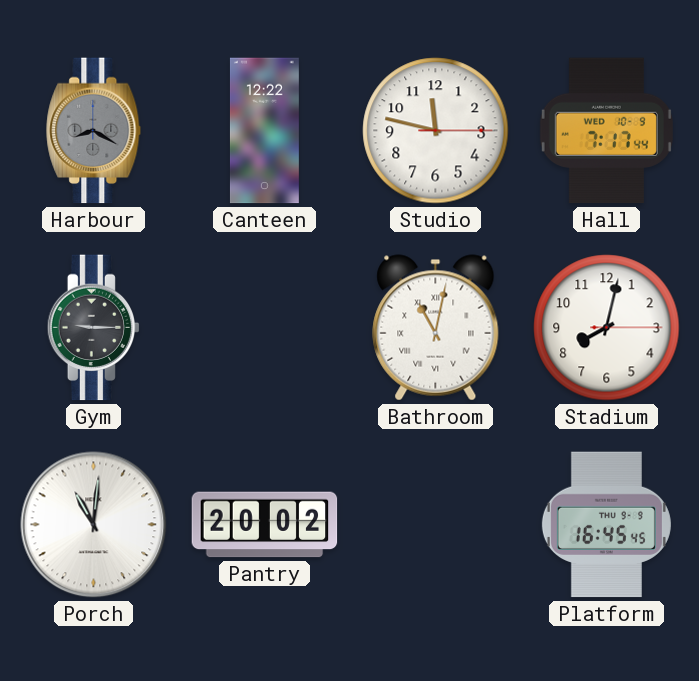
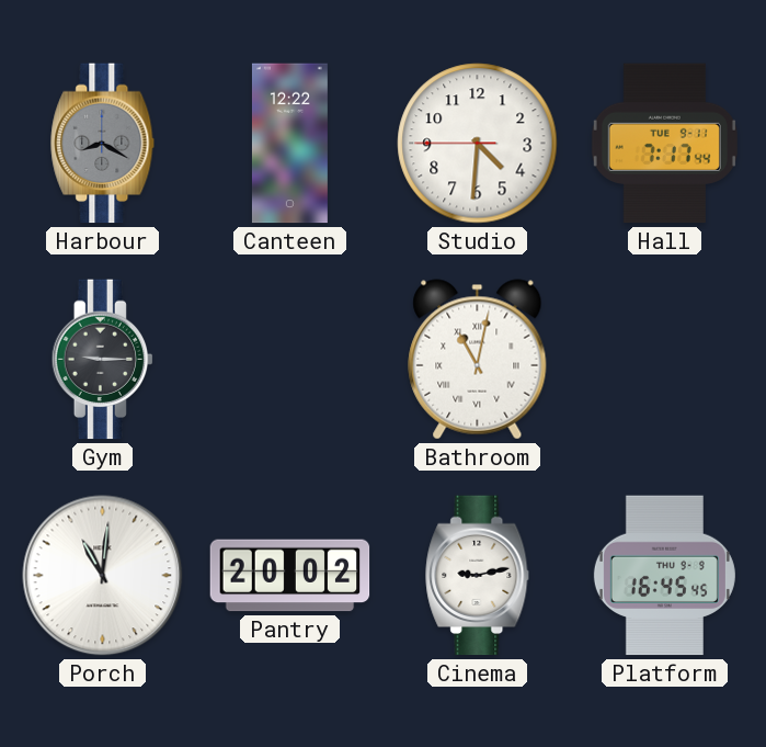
Studio: 11:47 -> 4:30
Hall date: WED 10-9 -> TUE 9-11
Stadium: 8:02 -> none
Cinema: none -> 9:13
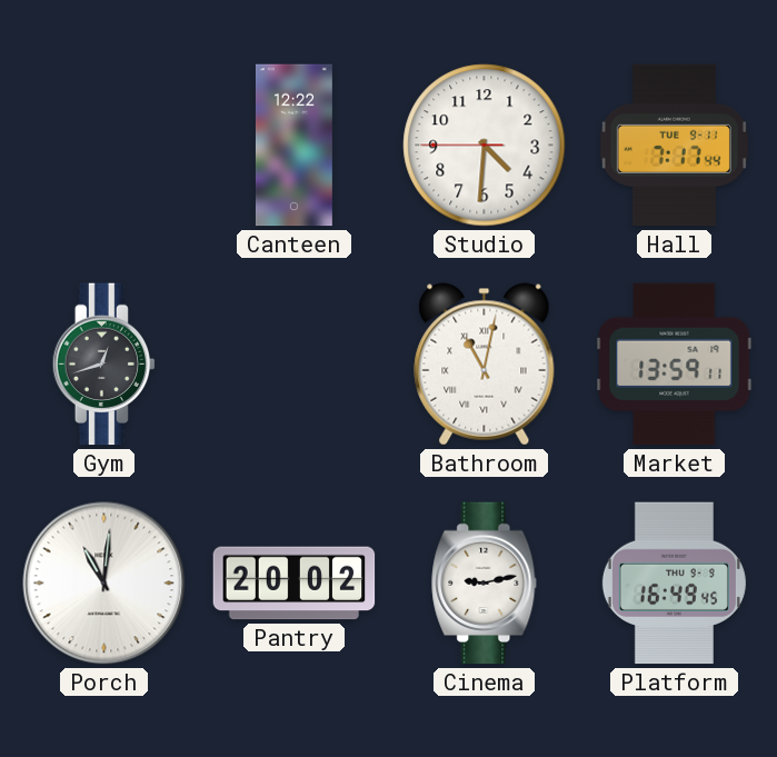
Harbour: 8:20 -> none
Gym: 9:15 -> 12:42
Market: none -> 13:59
Platform: 16:45 -> 16:49
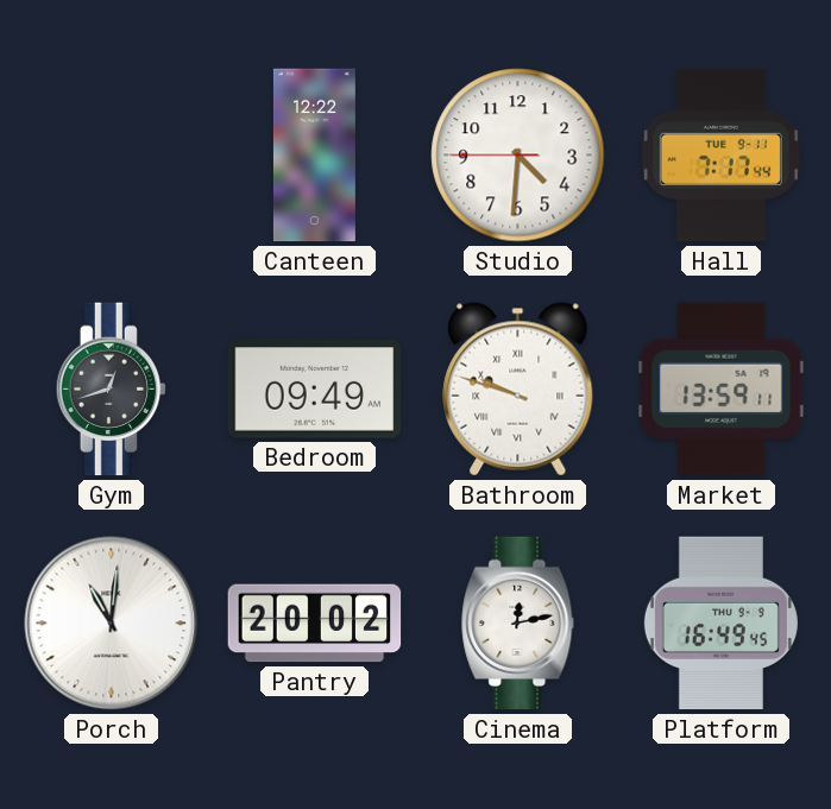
Bedroom: none -> 09:49
Bathroom: 11:02 -> 9:48
Cinema: 9:13 -> 12:13
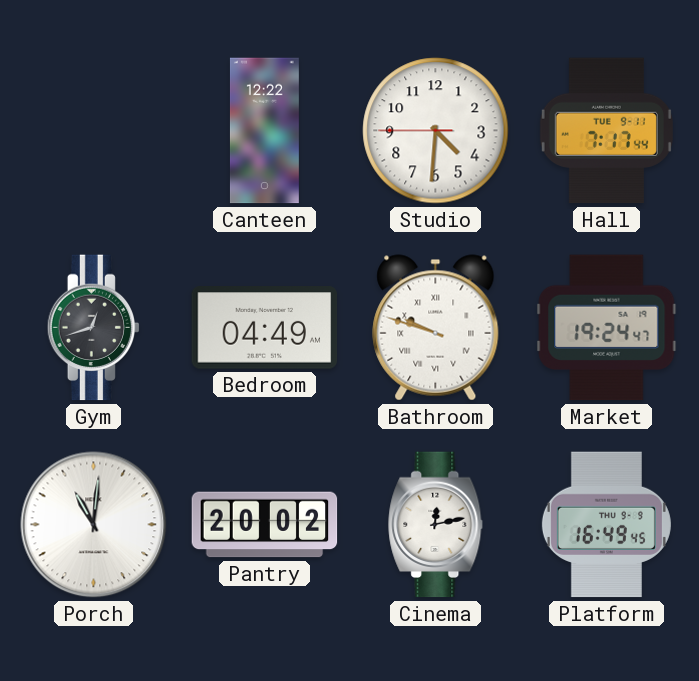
Bedroom: 09:49 -> 04:49
Market: 13:59 -> 19:24
